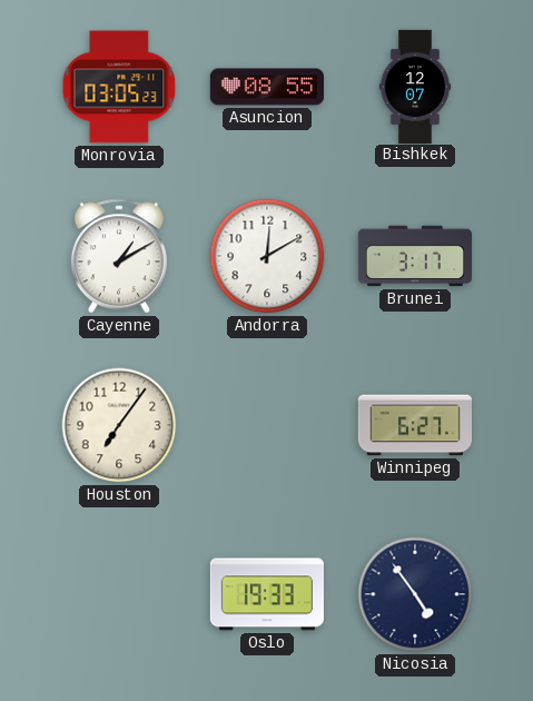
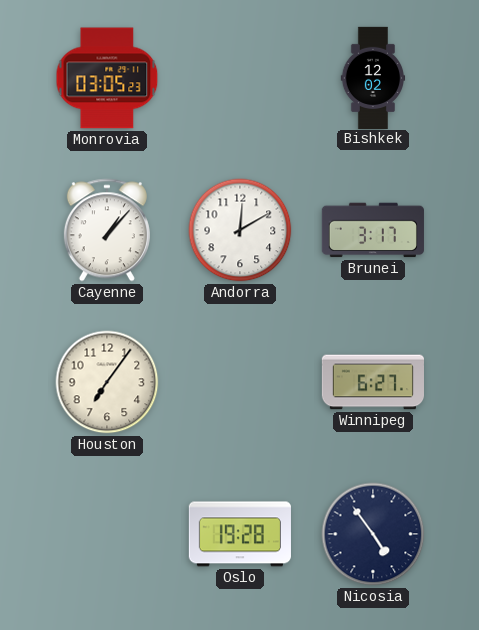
Asuncion: 08:55 -> none
Bishkek: 12:07 -> 12:02
Cayenne: 1:10 -> 1:07
Oslo: 19:33 -> 19:28
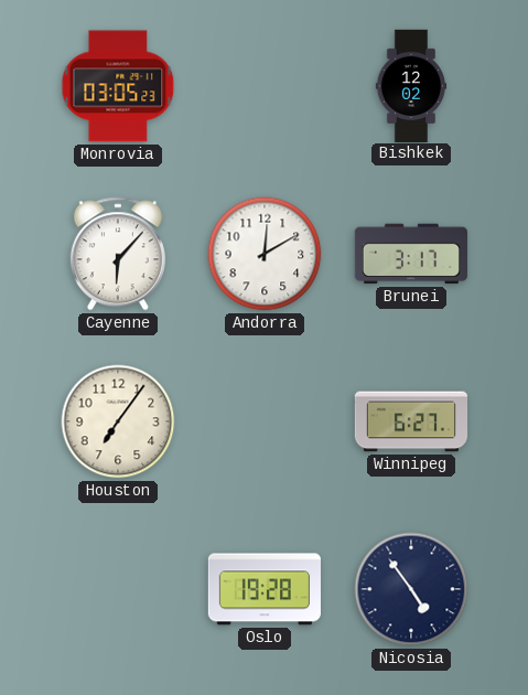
Cayenne: 1:07 -> 6:07
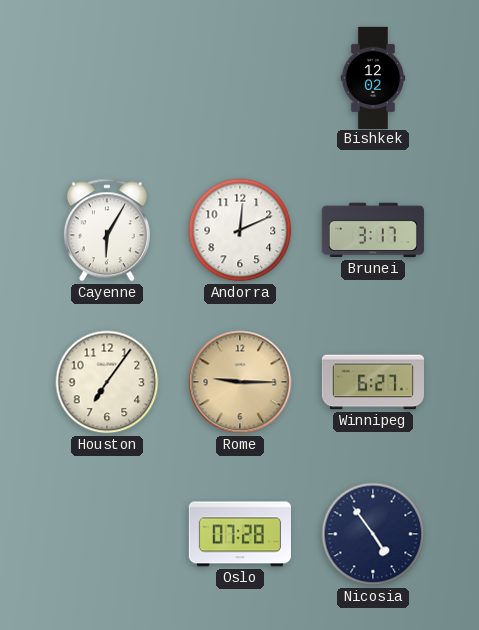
Monrovia: 03:05 -> none
Cayenne: 6:07 -> 6:05
Andorra: 12:10 -> 12:11
Rome: none -> 9:15
Oslo: 19:28 -> 07:28
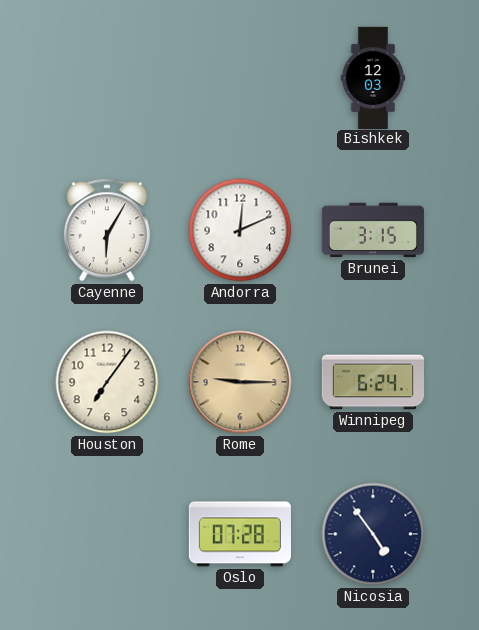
Bishkek: 12:02 -> 12:03
Brunei: 3:17 -> 3:15
Winnipeg: 6:27 -> 6:24
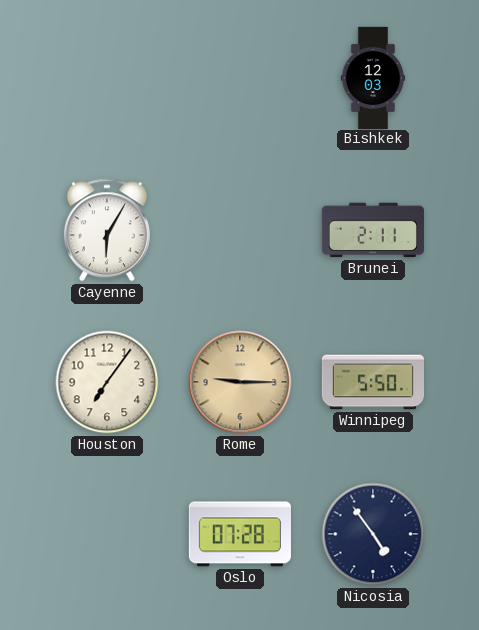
Andorra: 12:11 -> none
Brunei: 3:15 -> 2:11
Winnipeg: 6:24 -> 5:50
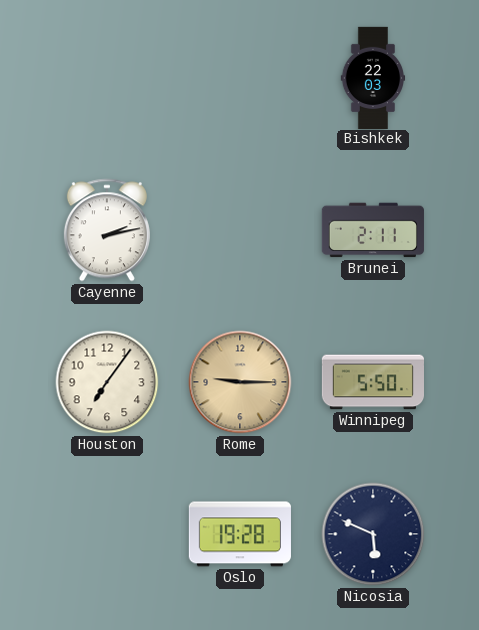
Bishkek: 12:03 -> 22:03
Cayenne: 6:05 -> 2:13
Oslo: 07:28 -> 19:28
Nicosia: 4:54 -> 5:49
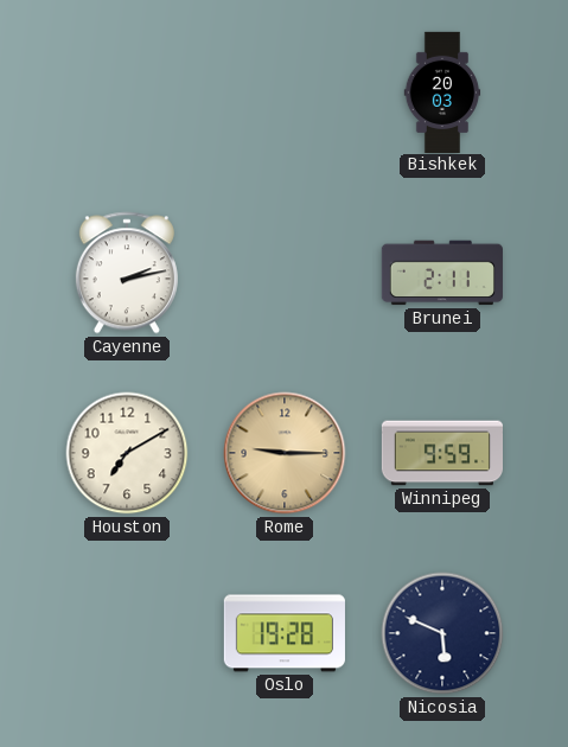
Bishkek: 22:03 -> 20:03
Houston: 7:06 -> 7:10
Winnipeg: 5:50 -> 9:59
